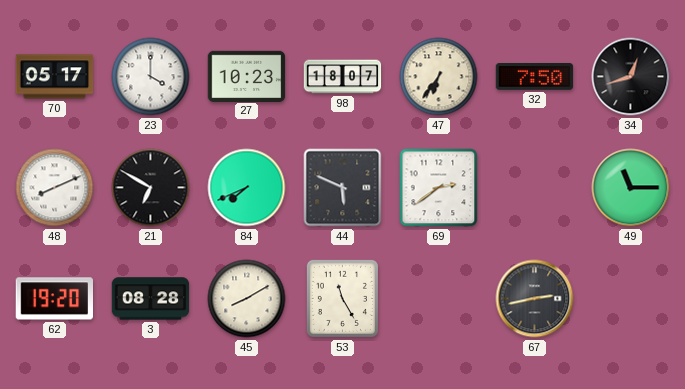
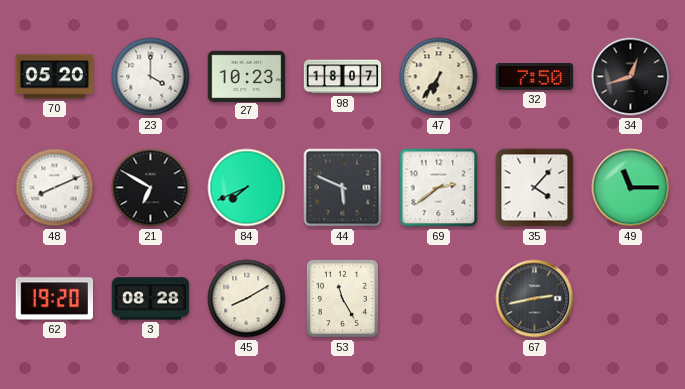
70: 05:17 -> 05:20
35: none -> 4:07
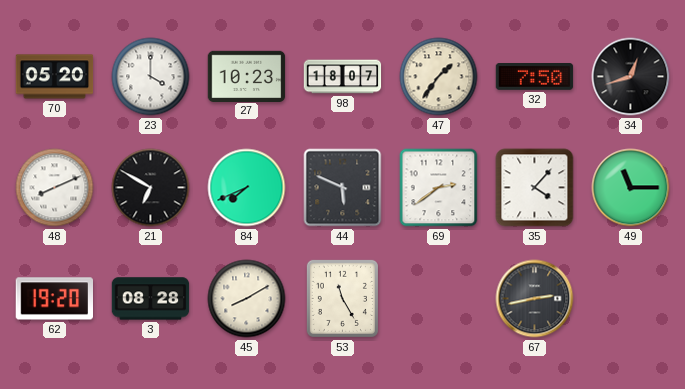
47: 6:36 -> 1:36
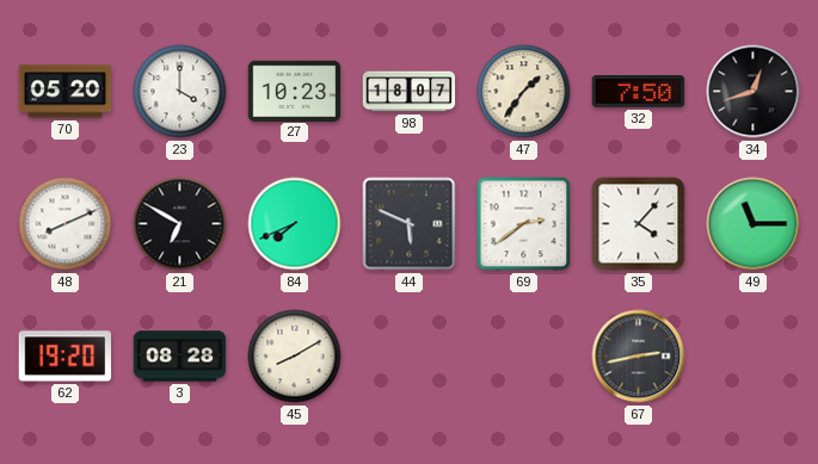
53: 11:25 -> none
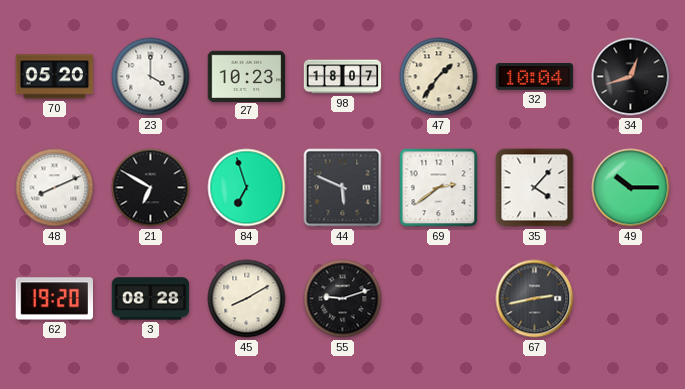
32: 7:50 -> 10:04
84: 7:41 -> 6:57
49: 11:15 -> 10:15
55: none -> 9:12
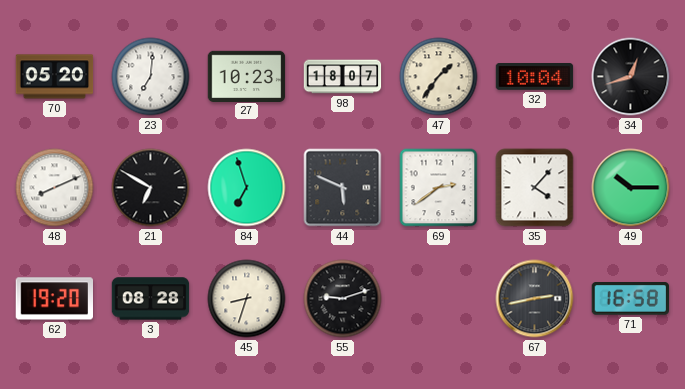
23: 4:00 -> 7:01
45: 8:10 -> 8:33
71: none -> 16:58
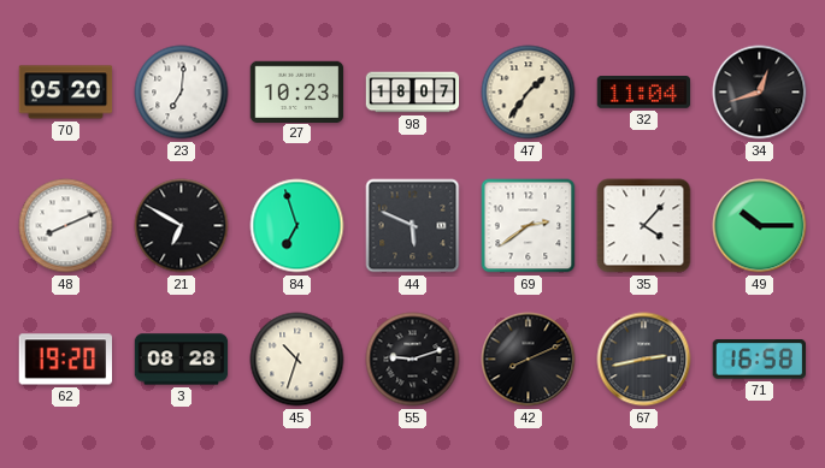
32: 10:04 -> 11:04
45: 8:33 -> 10:33
42: none -> 8:11
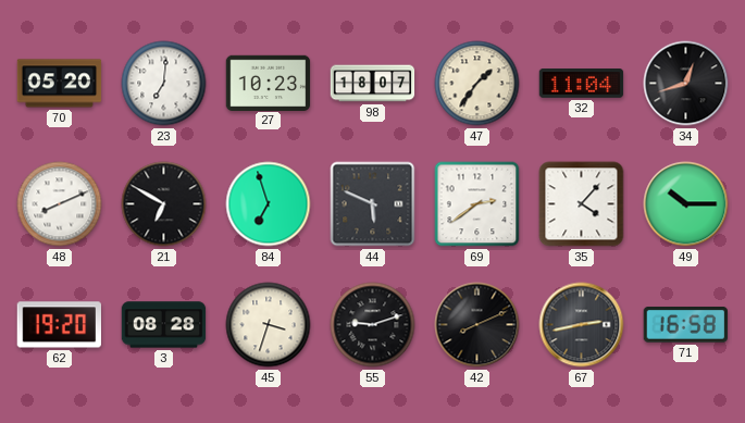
45: 10:33 -> 3:33
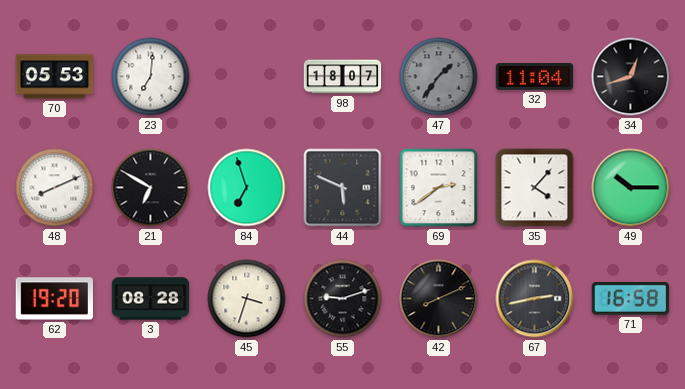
70: 05:20 -> 05:53
27: 10:23 -> none
47 dial: cream -> grey
